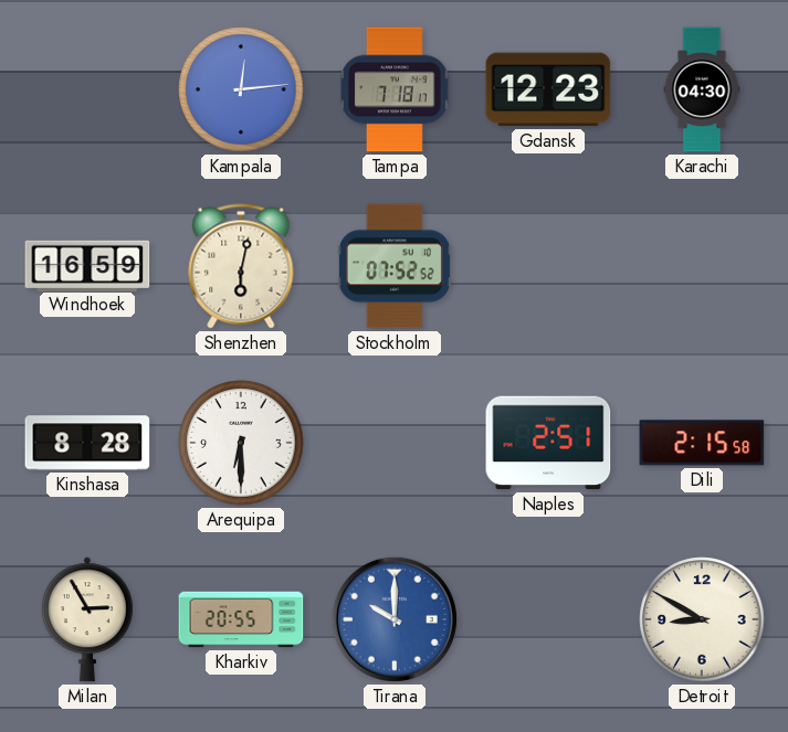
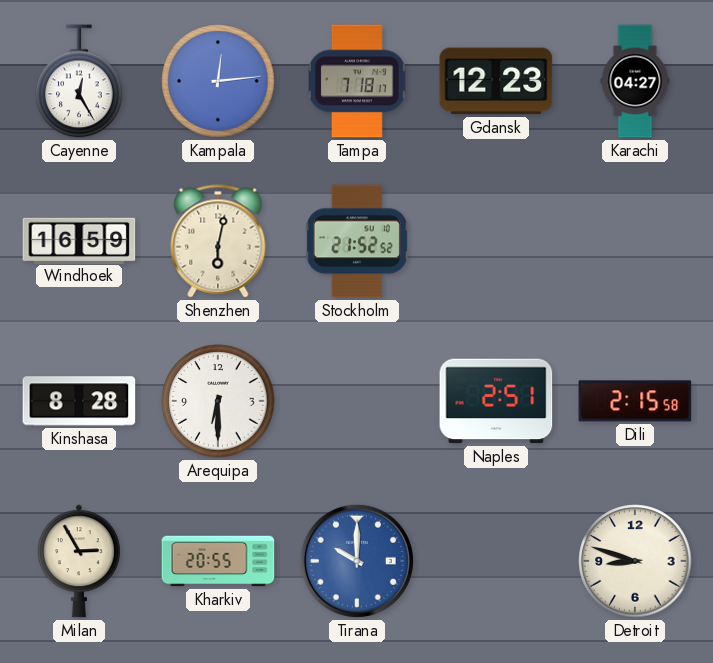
Cayenne: none -> 12:25
Karachi: 04:30 -> 04:27
Stockholm: 07:52 -> 21:52
Detroit: 8:50 -> 8:48
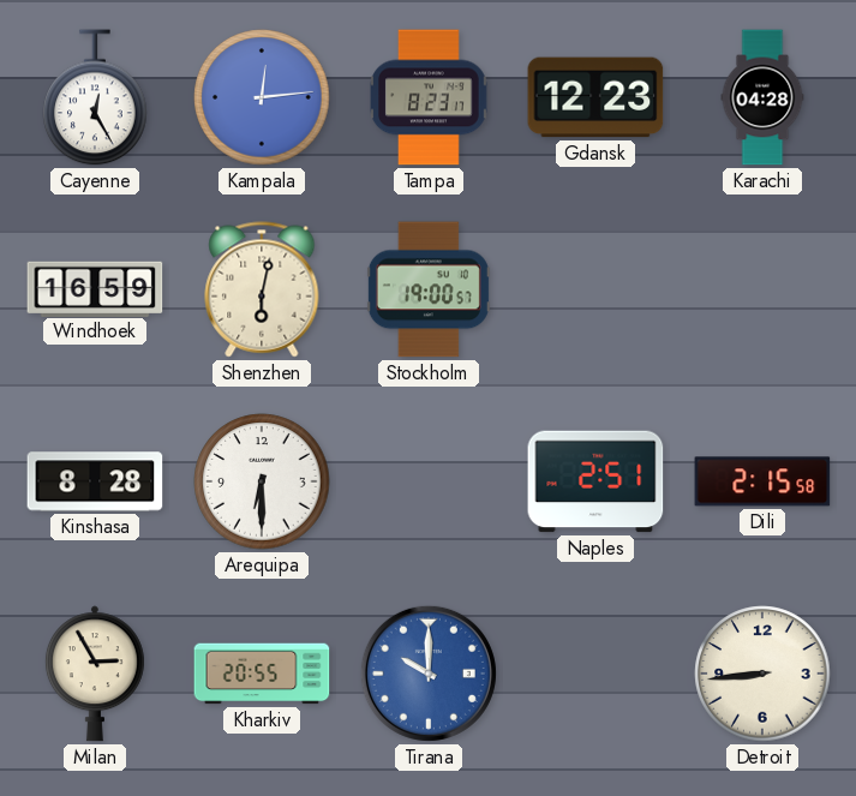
Tampa: 7:18 -> 8:23
Karachi: 04:27 -> 04:28
Stockholm: 21:52 -> 19:00
Detroit: 8:48 -> 8:44
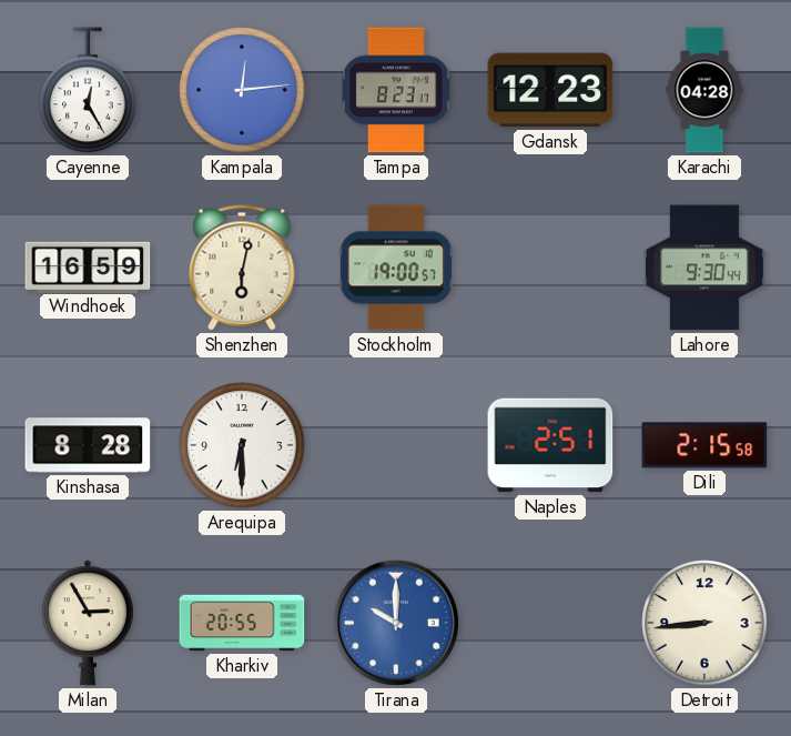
Lahore: none -> 9:30
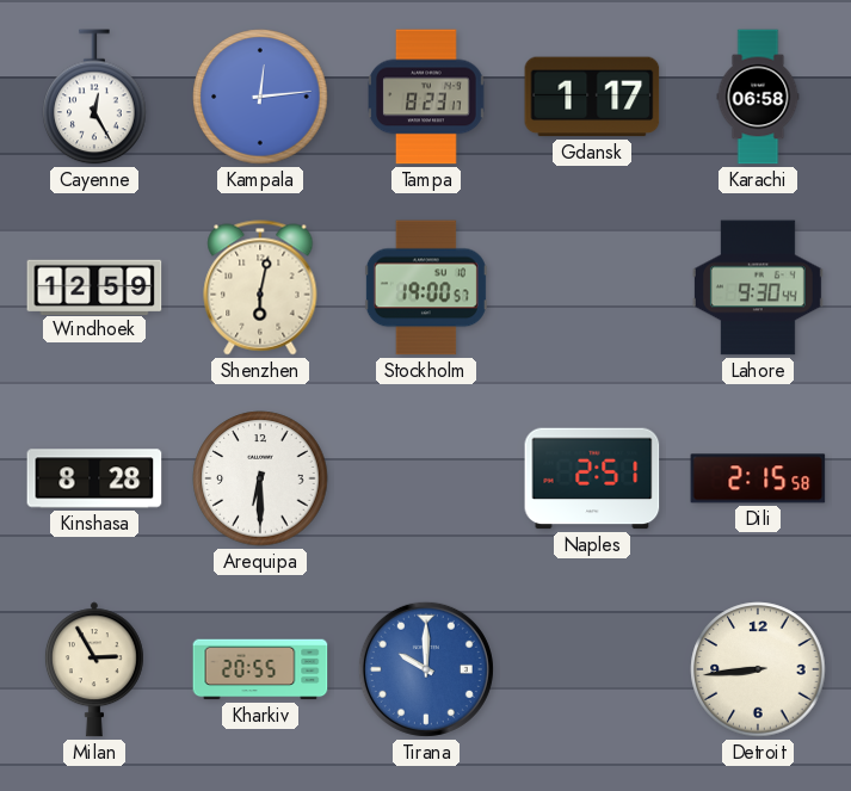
Gdansk: 12:23 -> 1:17
Karachi: 04:28 -> 06:58
Windhoek: 16:59 -> 12:59
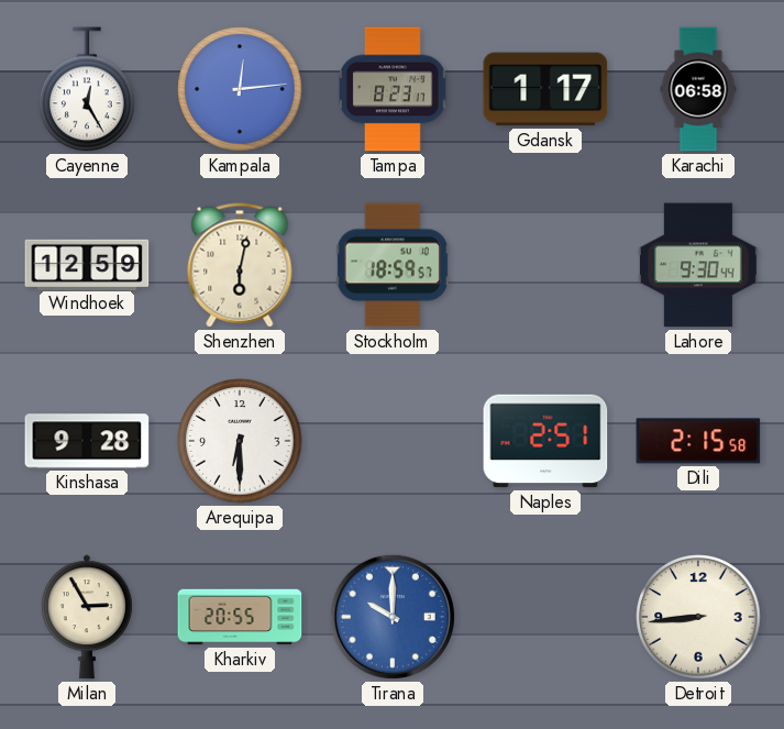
Stockholm: 19:00 -> 18:59
Kinshasa: 8:28 -> 9:28
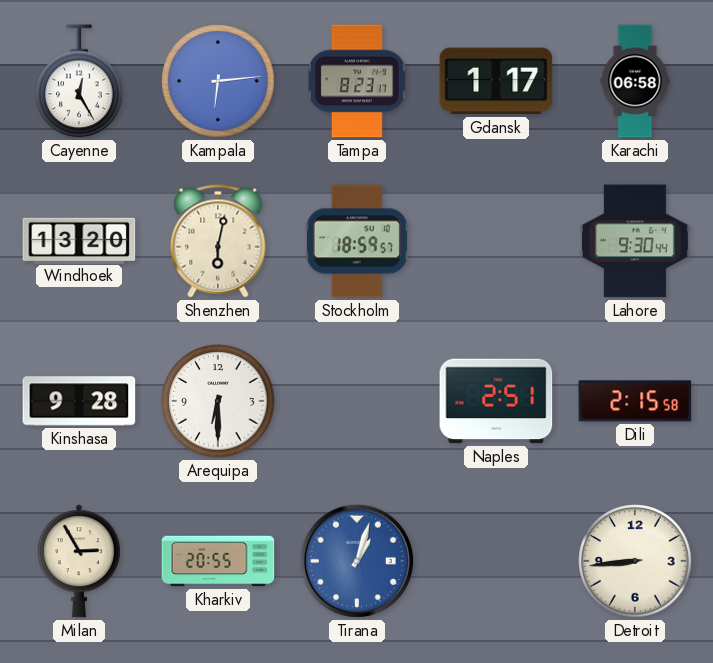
Kampala: 12:14 -> 6:14
Windhoek: 12:59 -> 13:20
Tirana: 10:00 -> 1:03
